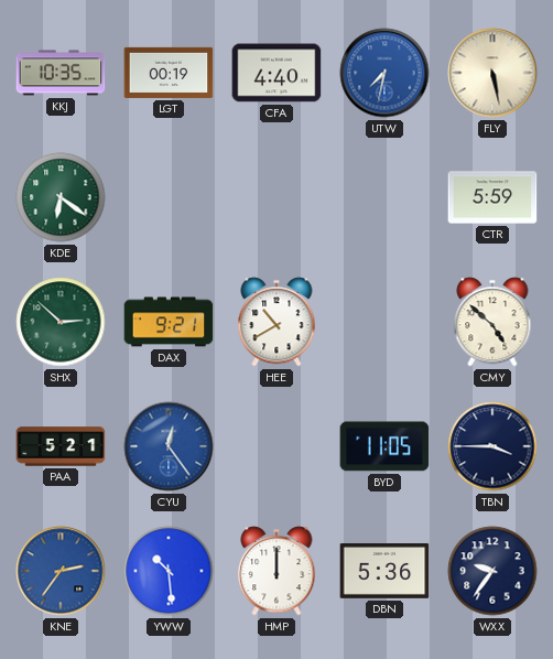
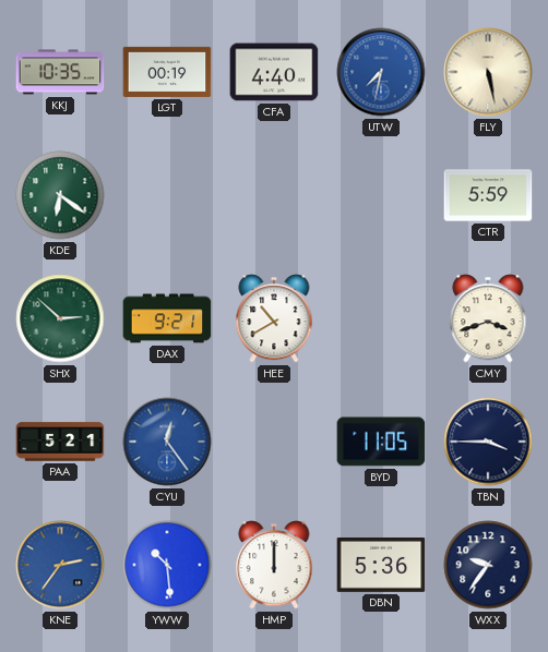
CMY: 4:52 -> 3:42
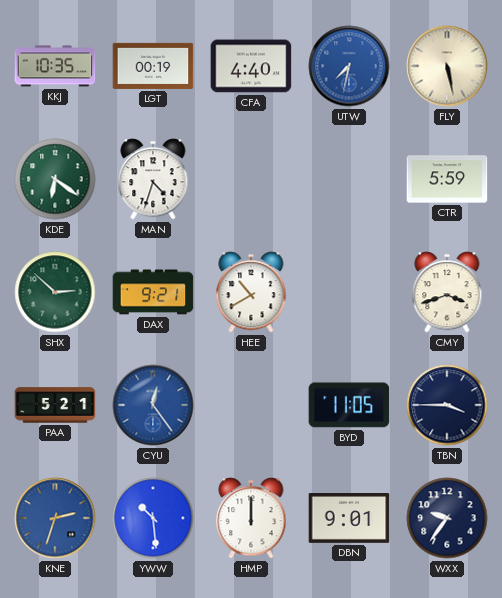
MAN: none -> 4:33
KNE: 2:36 -> 2:33
DBN: 5:36 -> 9:01
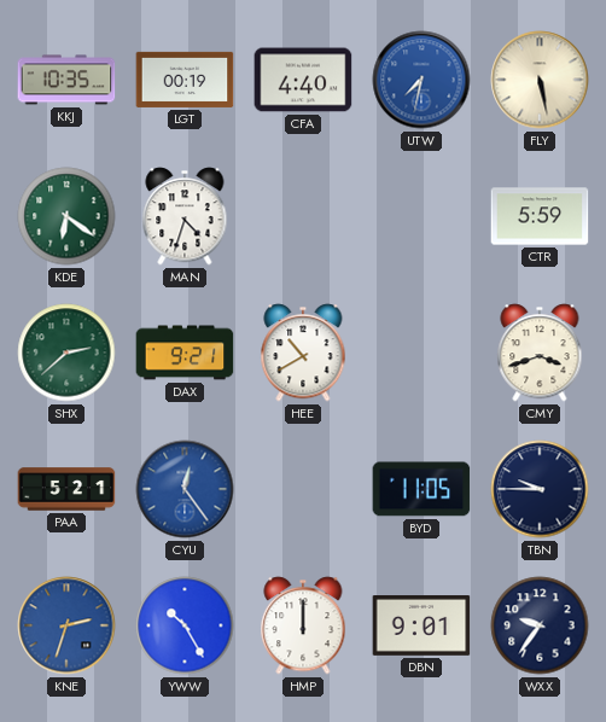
SHX: 2:52 -> 2:38
TBN: 3:45 -> 9:45
YWW: 10:29 -> 10:25
